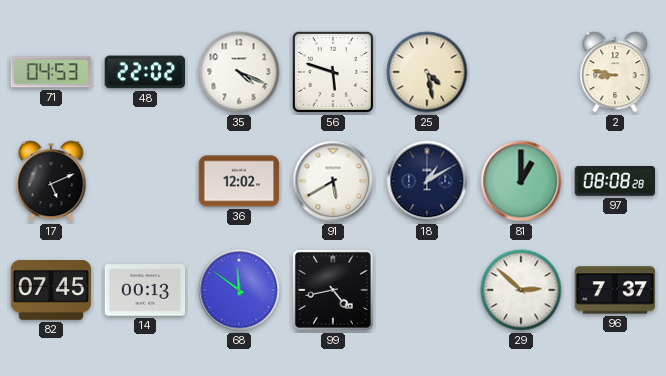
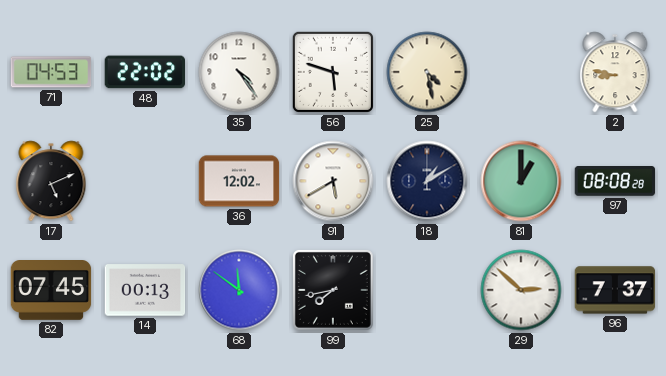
35: 4:19 -> 4:24
99: 4:43 -> 7:43
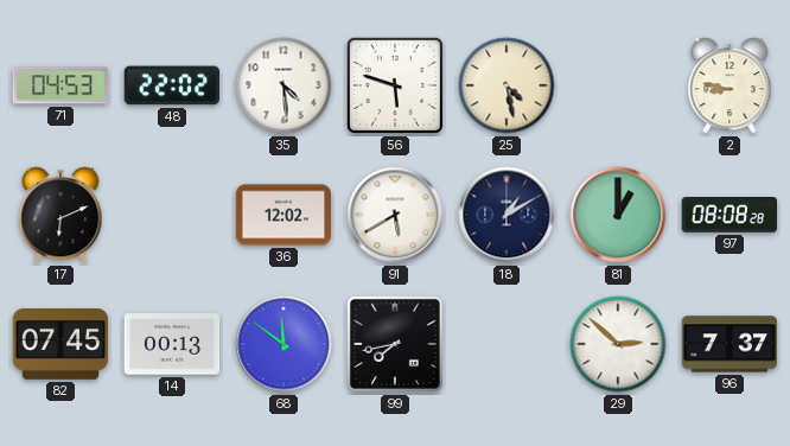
35: 4:24 -> 4:29
17: 5:11 -> 6:11
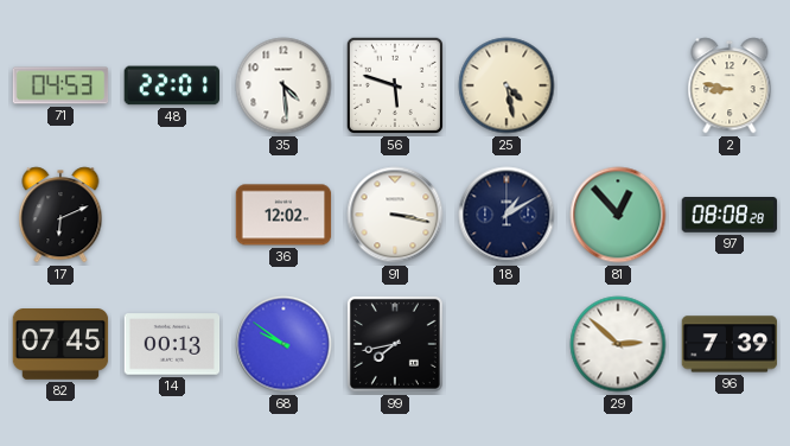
48: 22:02 -> 22:01
91: 5:40 -> 3:17
81: 1:00 -> 12:53
68: 11:51 -> 9:51
96: 7:37 -> 7:39
